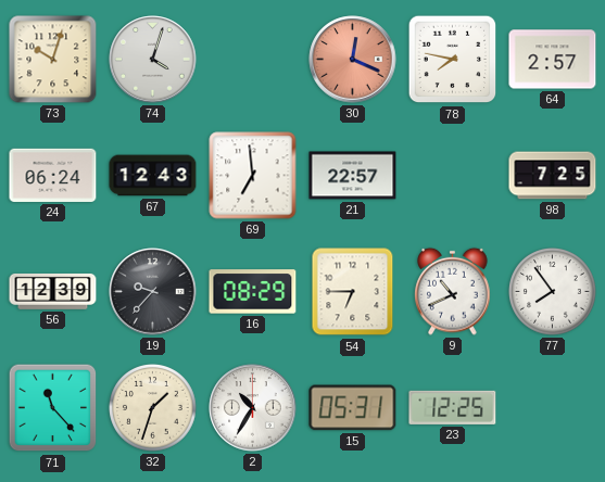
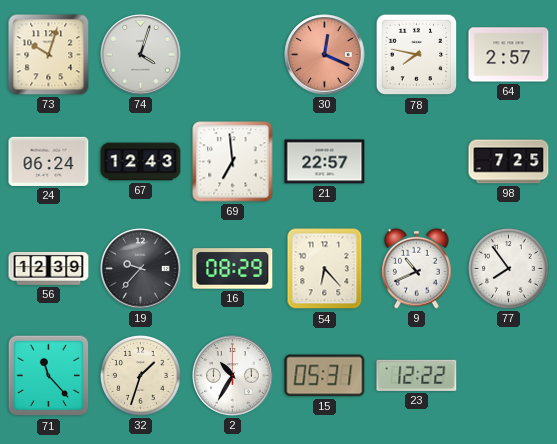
54: 6:45 -> 6:23
23: 12:25 -> 12:22
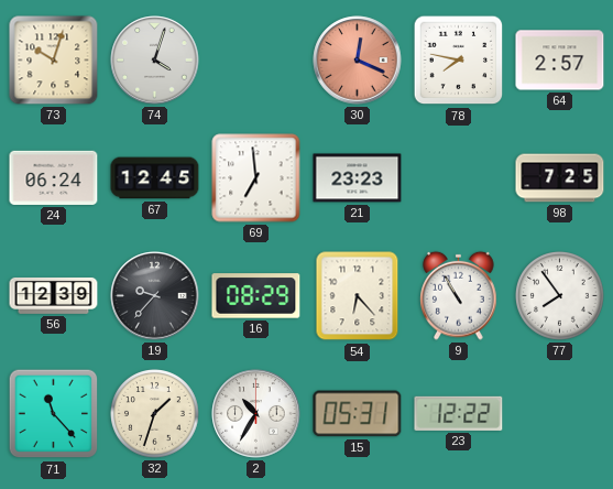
67: 12:43 -> 12:45
21: 22:57 -> 23:23
9: 10:41 -> 10:55
